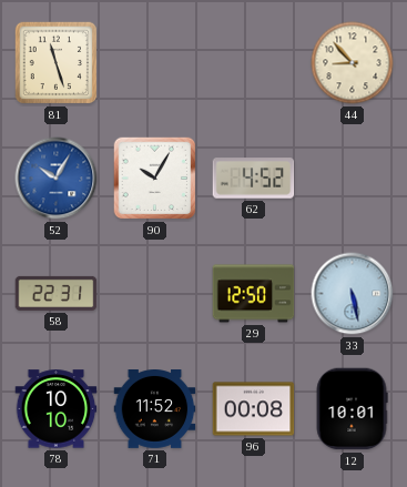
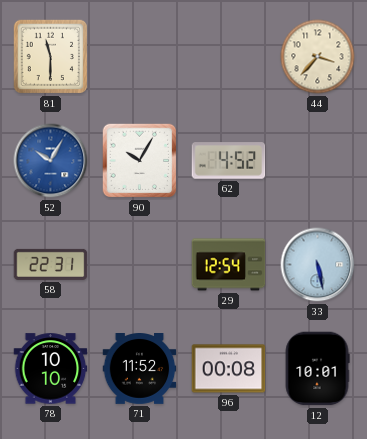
81: 11:27 -> 11:30
44: 8:53 -> 3:37
29: 12:50 -> 12:54
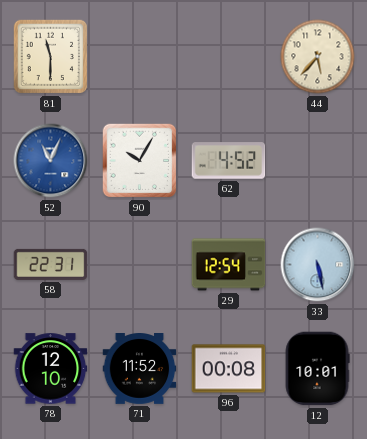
44: 3:37 -> 5:37
52: 10:05 -> 11:04
78: 10:10 -> 12:10
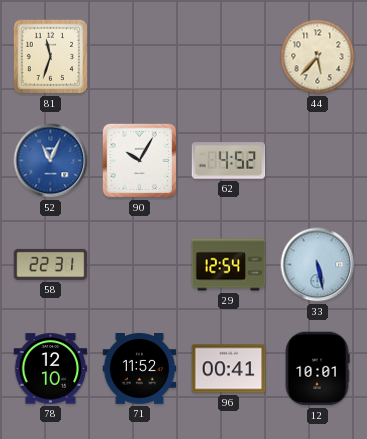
81: 11:30 -> 11:33
96: 00:08 -> 00:41
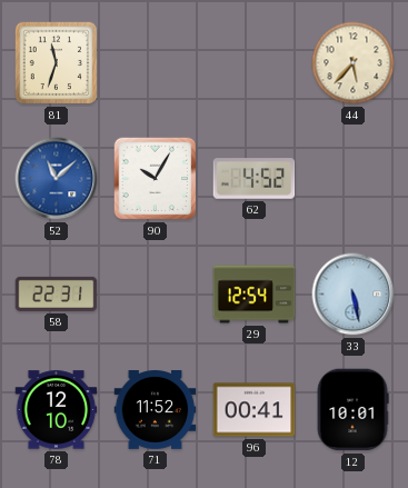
52: 11:04 -> 11:08
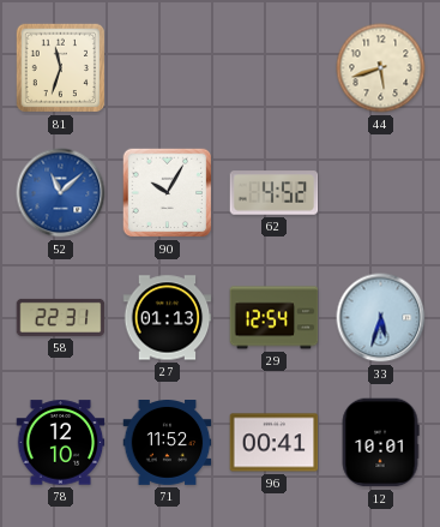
44: 5:37 -> 5:42
27: none -> 01:13
33: 5:28 -> 5:33
